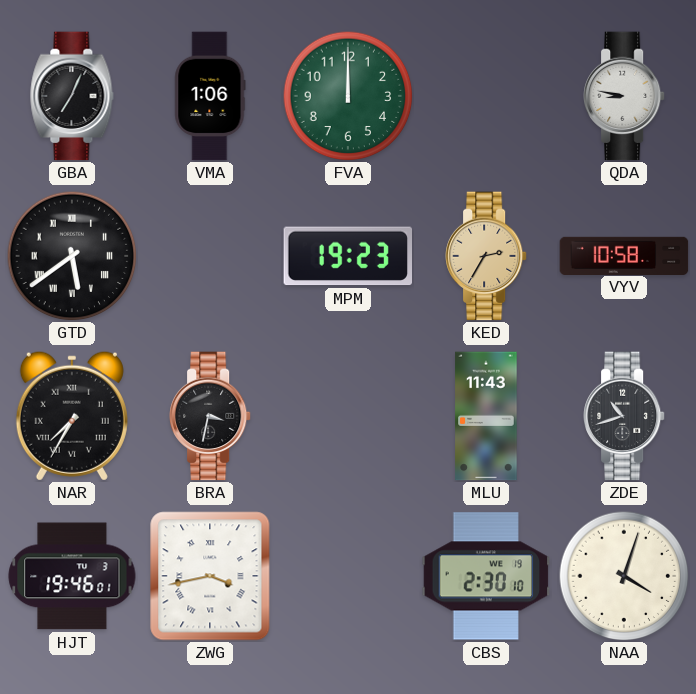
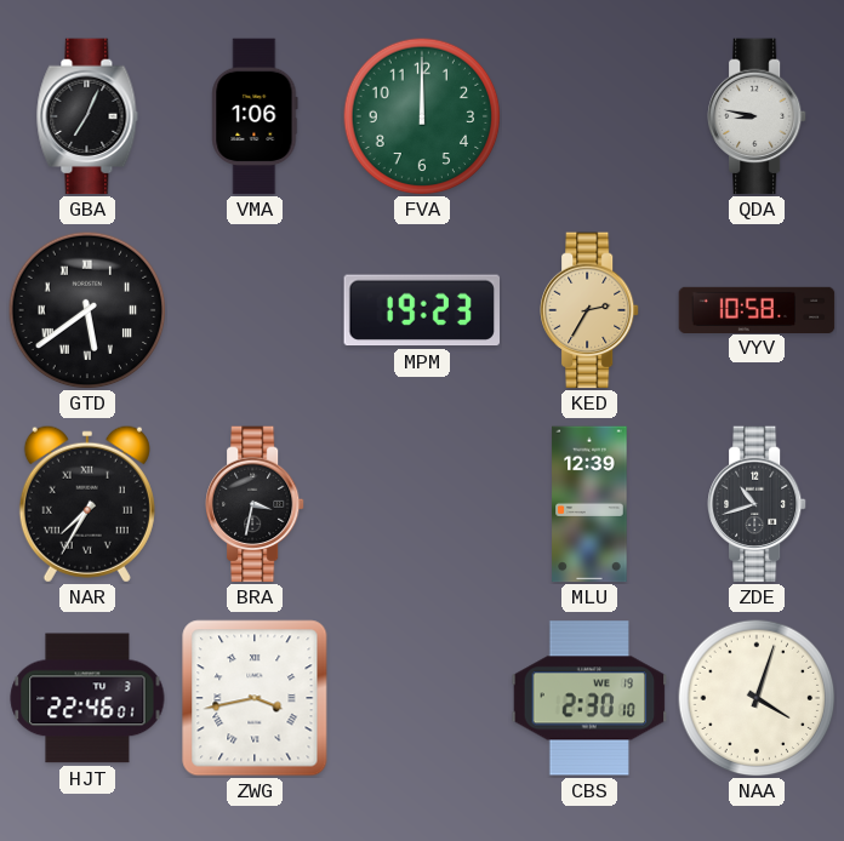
MLU: 11:43 -> 12:39
HJT: 19:46 -> 22:46
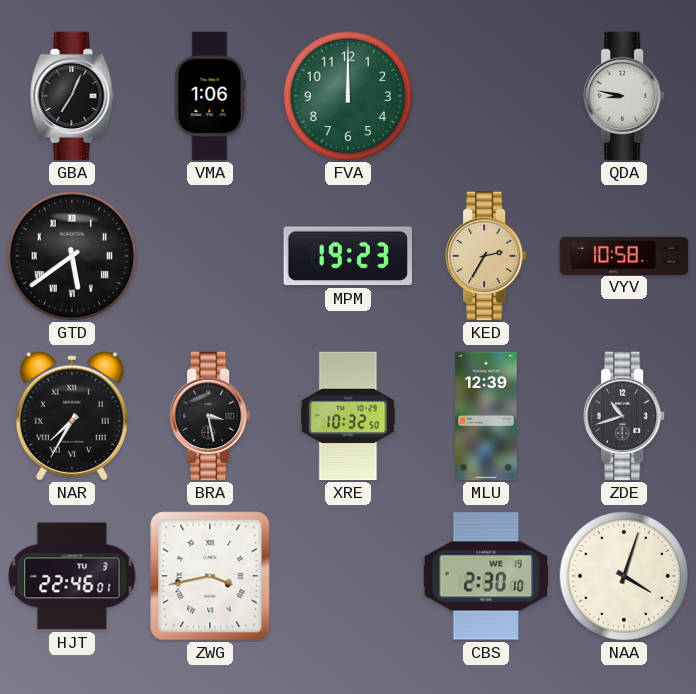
BRA: 3:32 -> 3:28
XRE: none -> 10:32
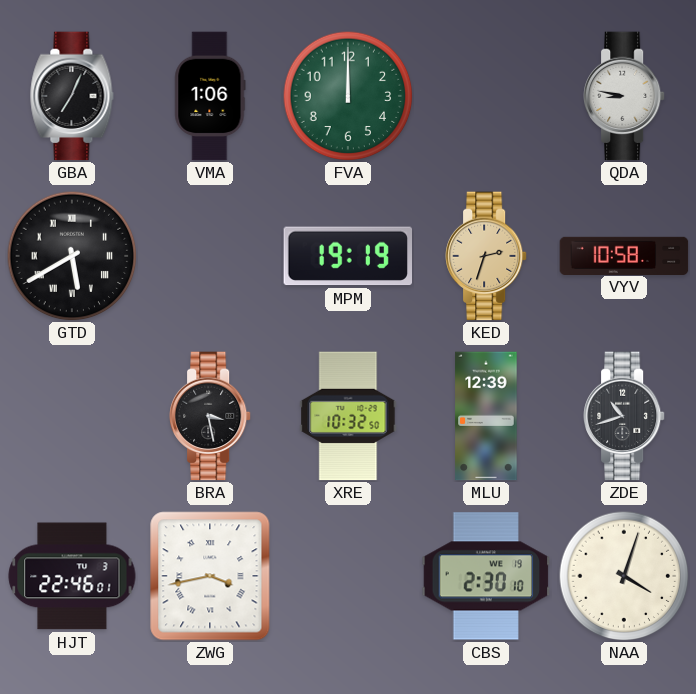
GTD: 5:39 -> 5:40
MPM: 19:23 -> 19:19
KED: 2:35 -> 2:33
NAR: 7:35 -> none
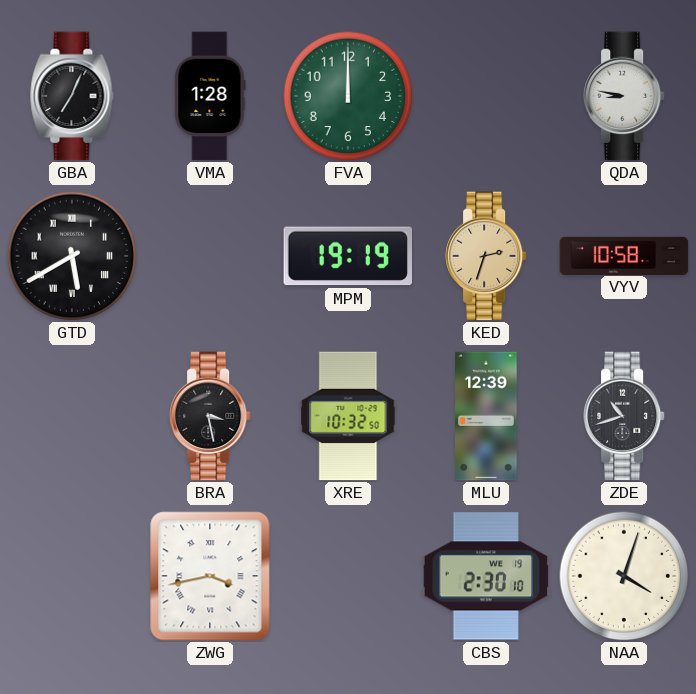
VMA: 1:06 -> 1:28
HJT: 22:46 -> none
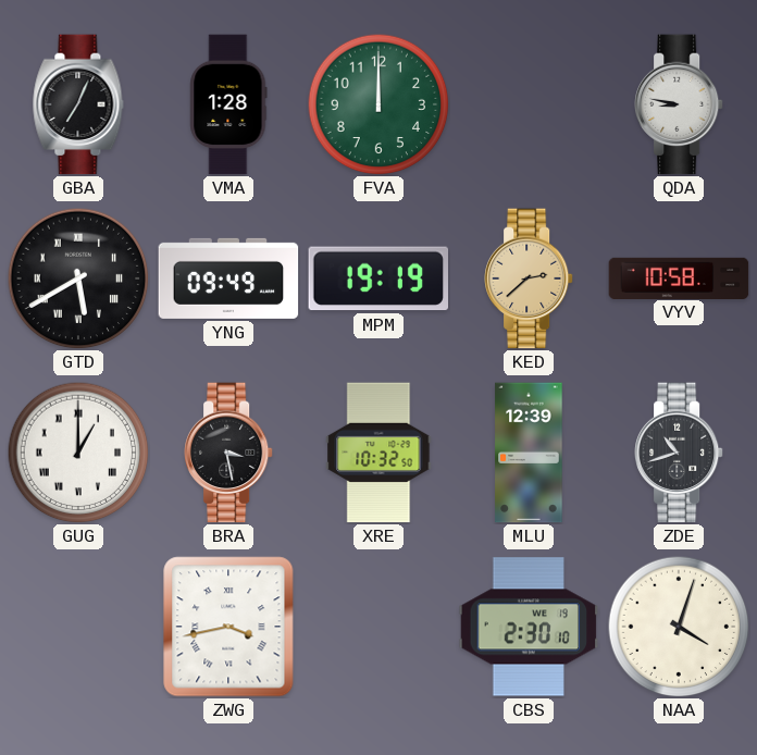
YNG: none -> 09:49
KED: 2:33 -> 2:38
GUG: none -> 1:00
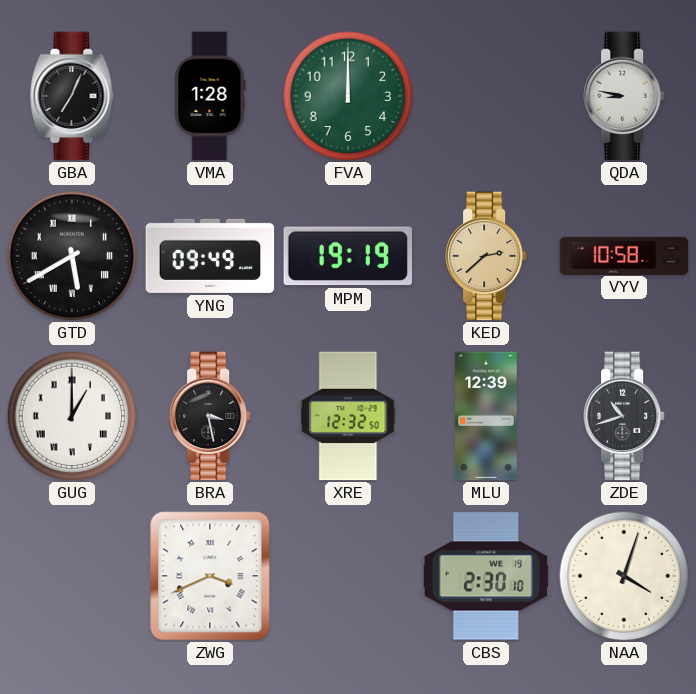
XRE: 10:32 -> 12:32
ZWG: 3:43 -> 3:41
